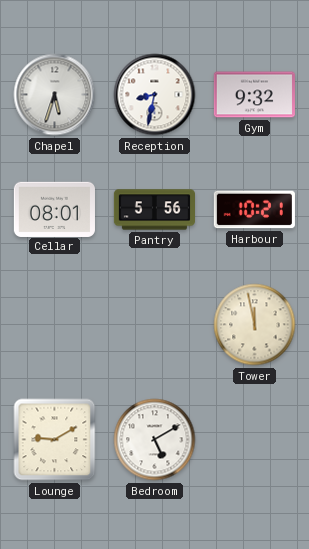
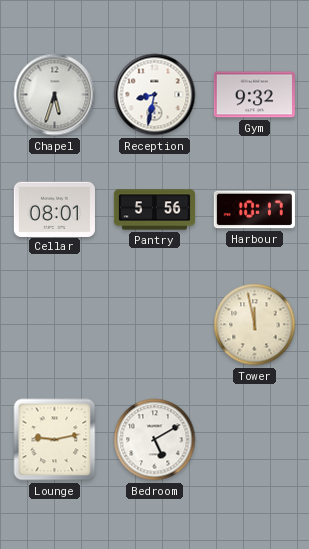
Harbour: 10:21 -> 10:17
Lounge: 9:10 -> 9:13
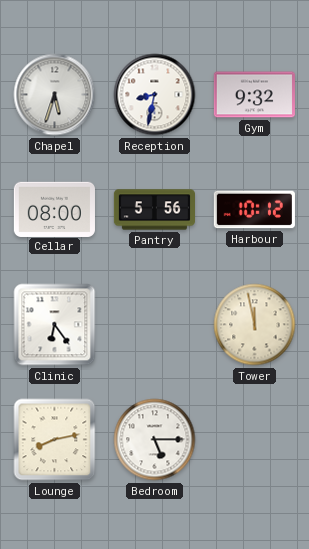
Cellar: 08:01 -> 08:00
Harbour: 10:17 -> 10:12
Clinic: none -> 6:24
Lounge: 9:13 -> 8:13
Bedroom: 5:10 -> 5:15
